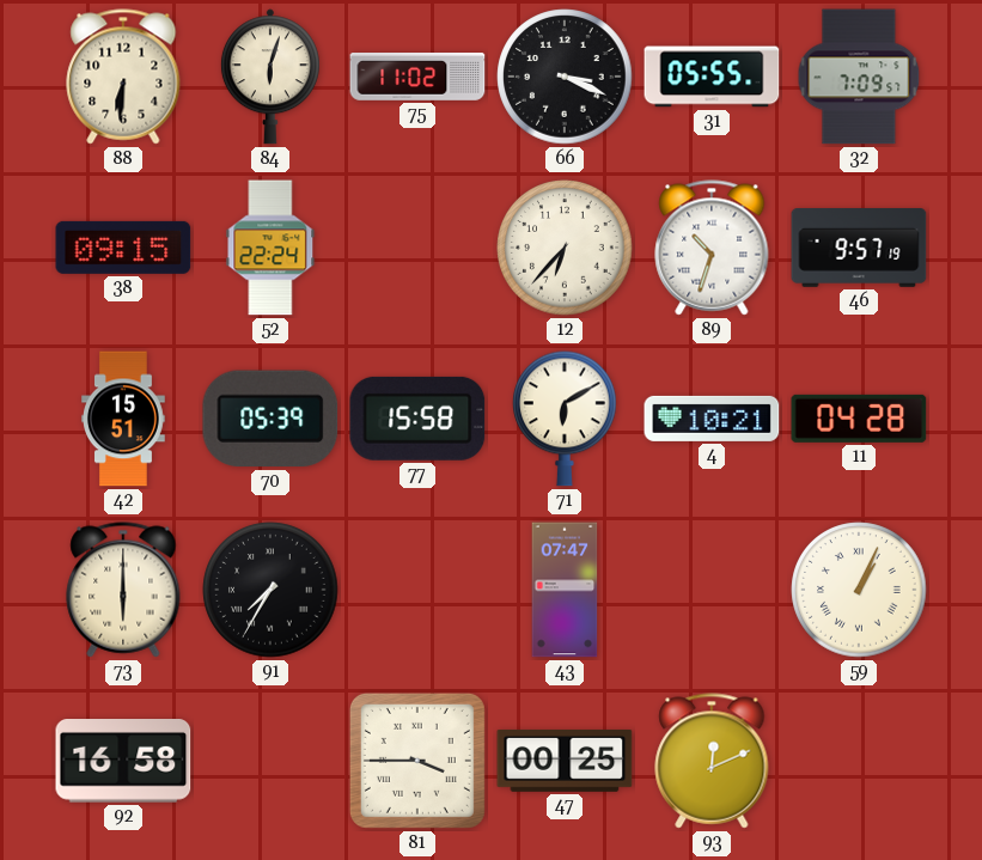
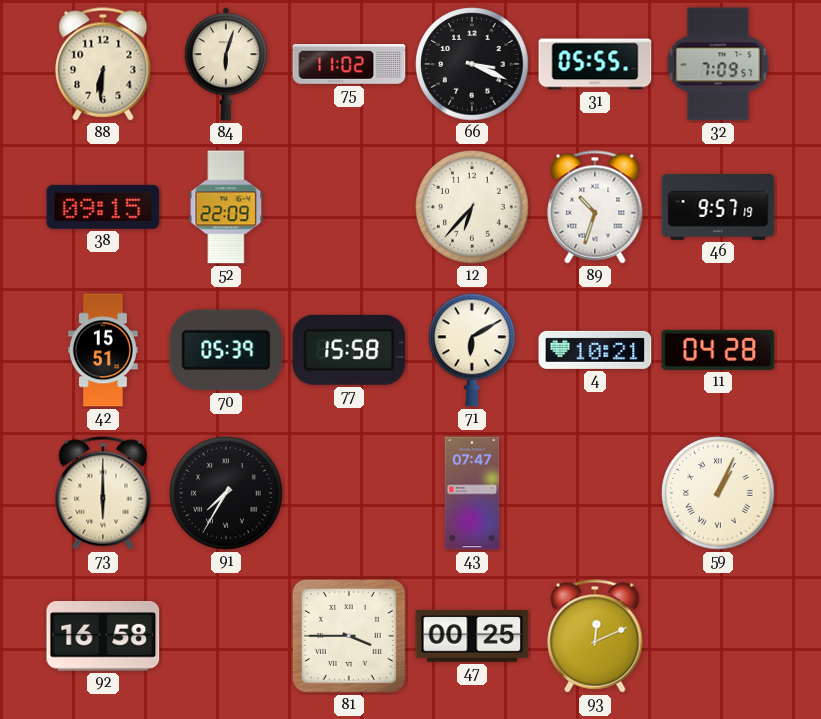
52: 22:24 -> 22:09
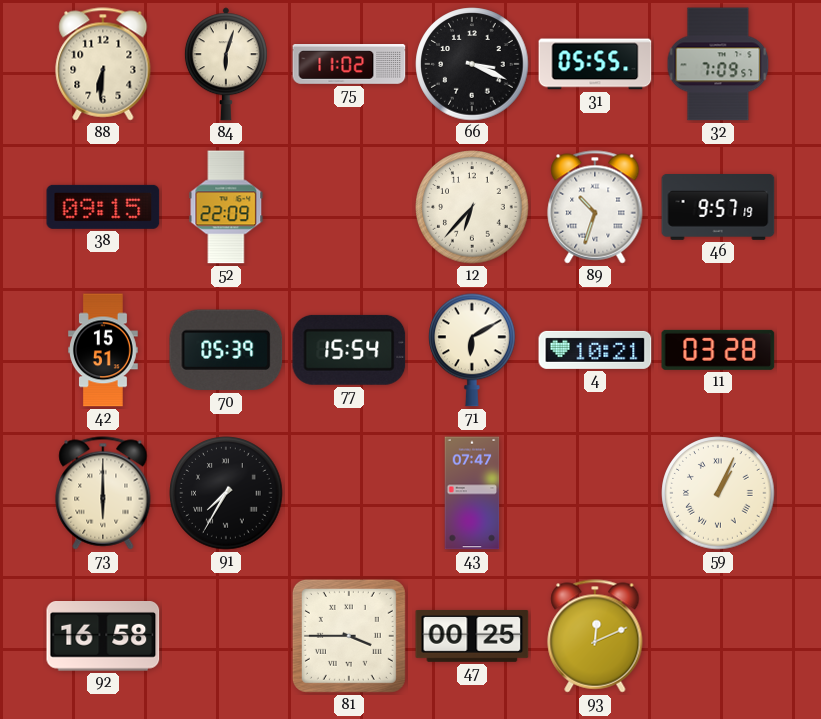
77: 15:58 -> 15:54
11: 04:28 -> 03:28
